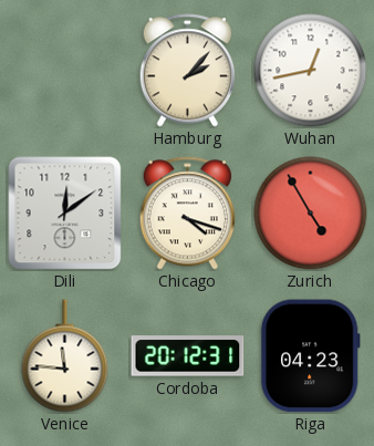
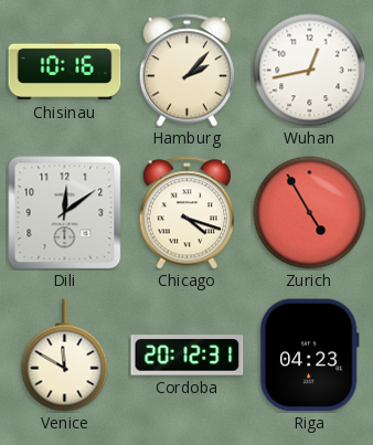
Chisinau: none -> 10:16
Venice: 11:46 -> 11:50
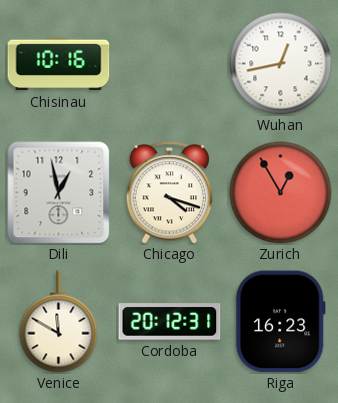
Hamburg: 2:07 -> none
Dili: 12:09 -> 12:58
Zurich: 4:55 -> 12:55
Riga: 04:23 -> 16:23
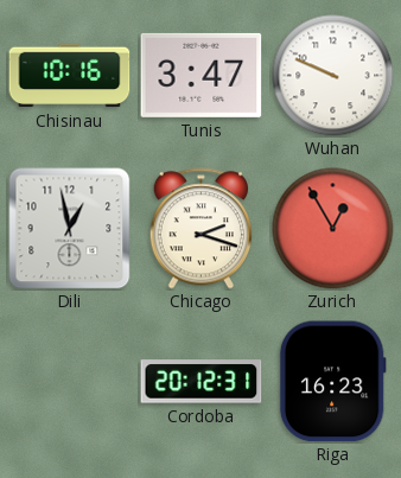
Tunis: none -> 3:47
Wuhan: 12:43 -> 9:49
Chicago: 4:18 -> 2:18
Venice: 11:50 -> none
